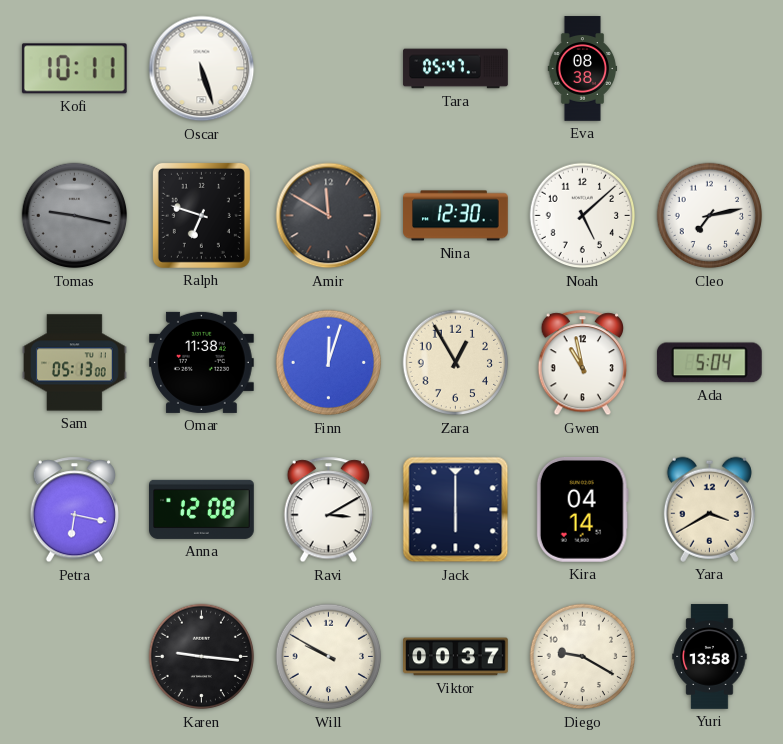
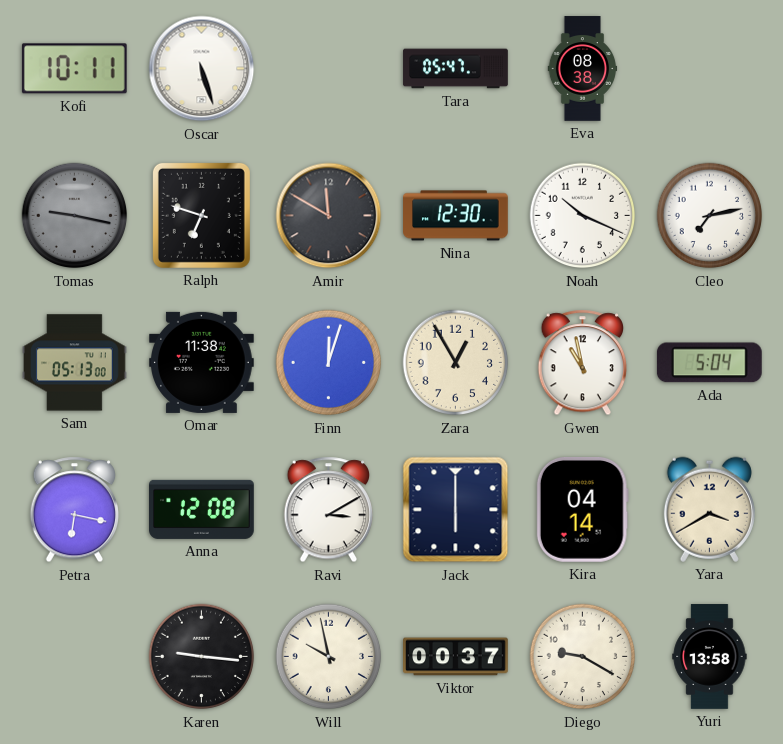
Noah: 5:08 -> 10:19
Will: 9:50 -> 9:58
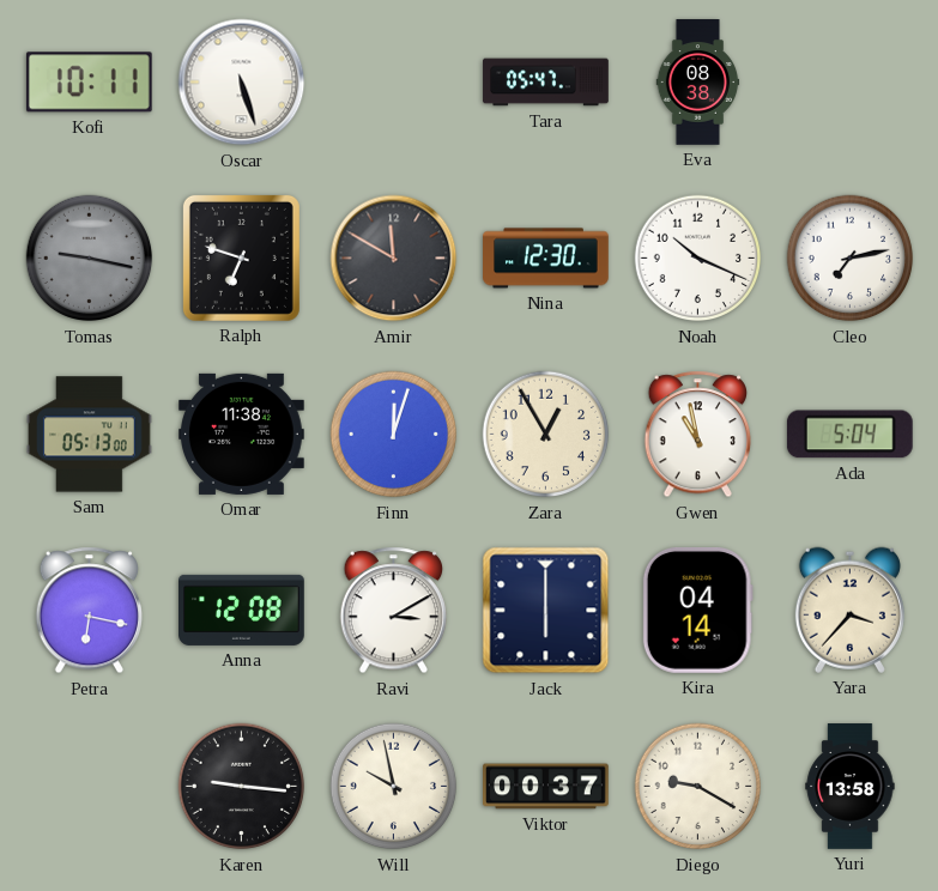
Yara: 3:40 -> 3:37
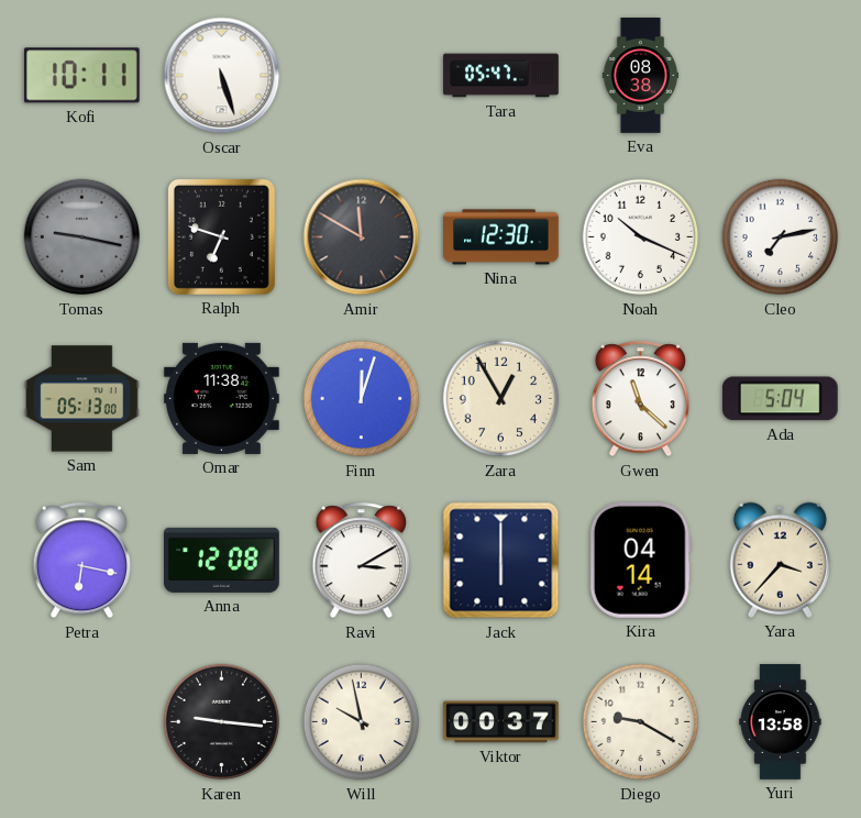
Gwen: 10:58 -> 11:22
